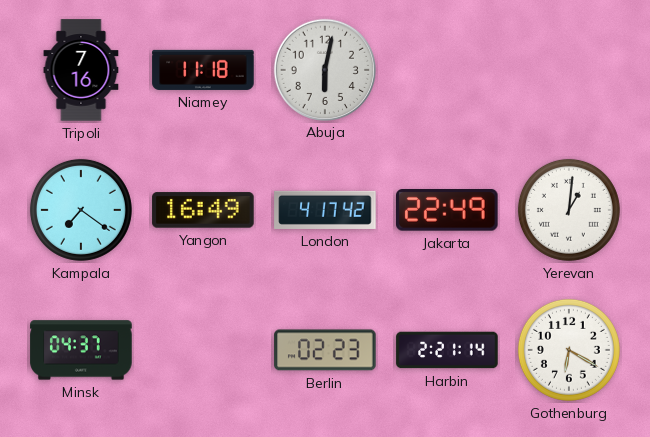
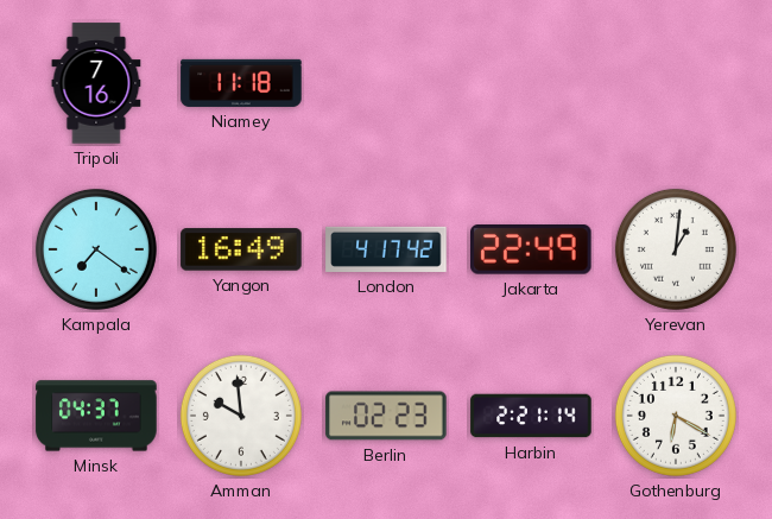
Abuja: 6:02 -> none
Amman: none -> 9:59
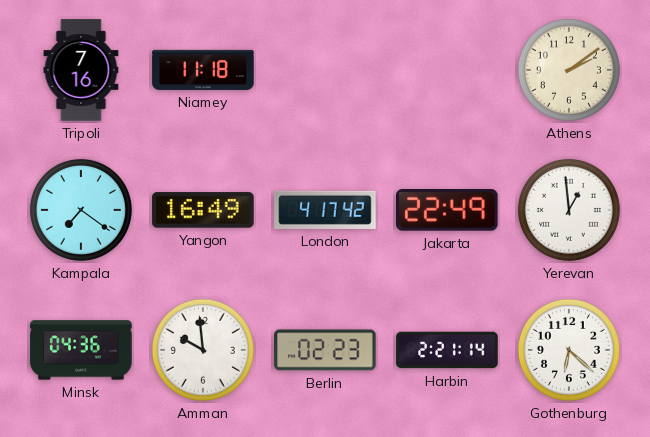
Athens: none -> 2:09
Yerevan: 1:01 -> 12:59
Minsk: 04:37 -> 04:36
Gothenburg: 6:20 -> 6:22
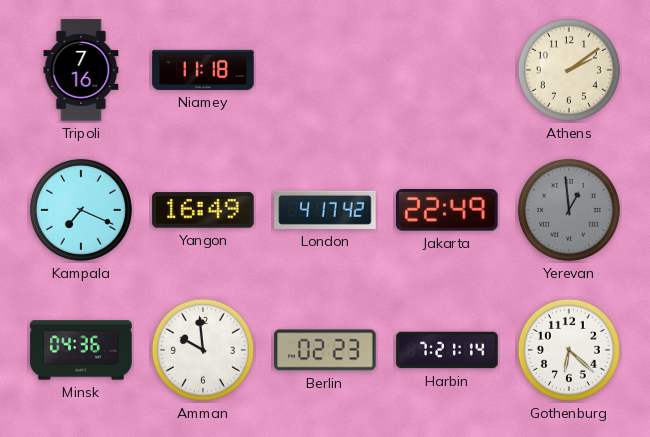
Kampala: 7:21 -> 7:19
Yerevan dial: white -> grey
Harbin: 2:21 -> 7:21
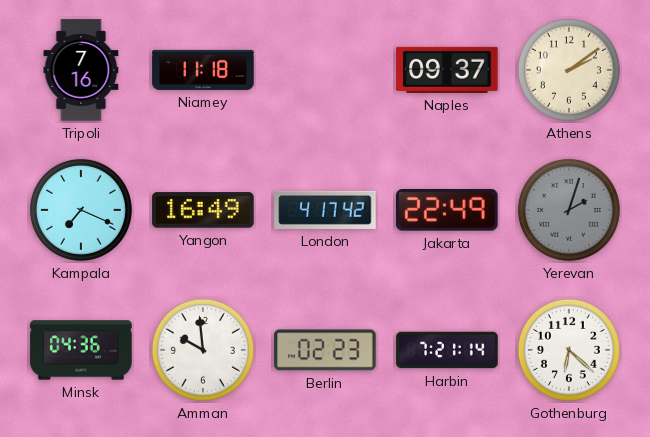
Naples: none -> 09:37
Yerevan: 12:59 -> 2:03
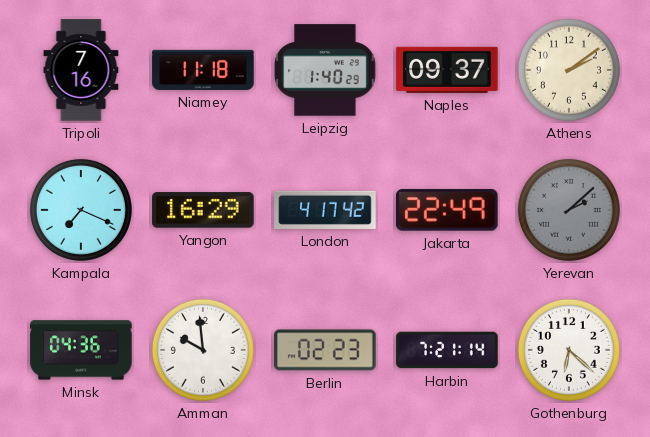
Leipzig: none -> 1:40
Yangon: 16:49 -> 16:29
Yerevan: 2:03 -> 2:08
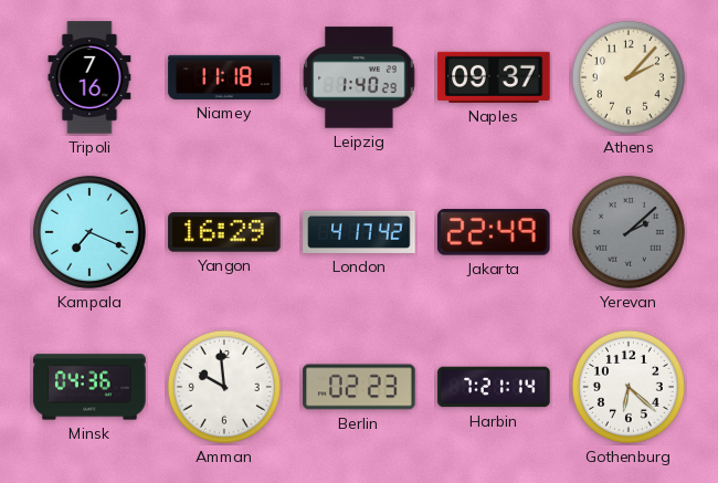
Athens: 2:09 -> 2:07
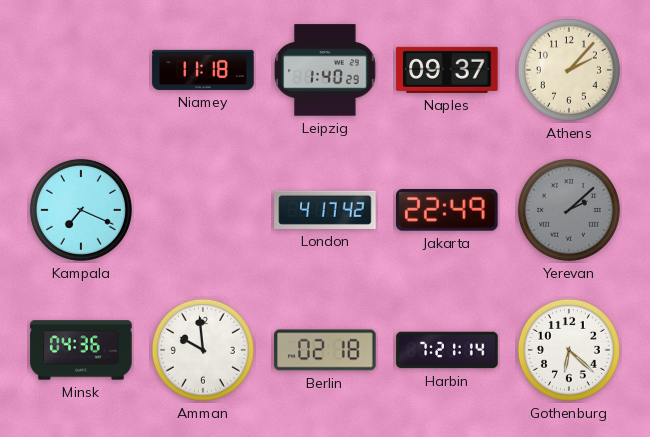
Tripoli: 7:16 -> none
Yangon: 16:29 -> none
Berlin: 02:23 -> 02:18
